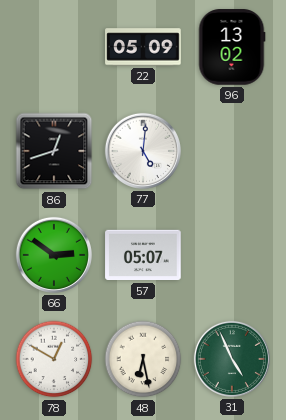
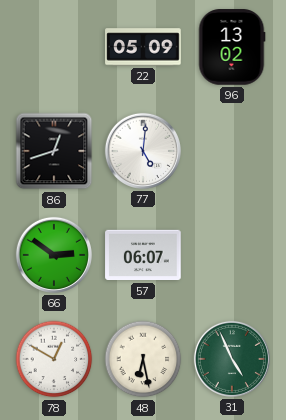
57: 05:07 -> 06:07
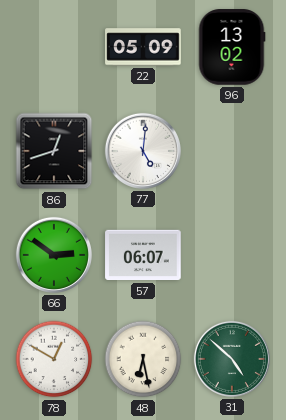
31: 4:56 -> 4:52
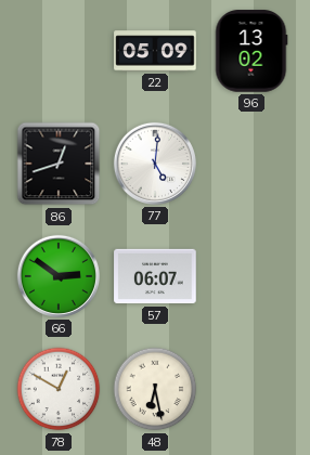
31: 4:52 -> none
